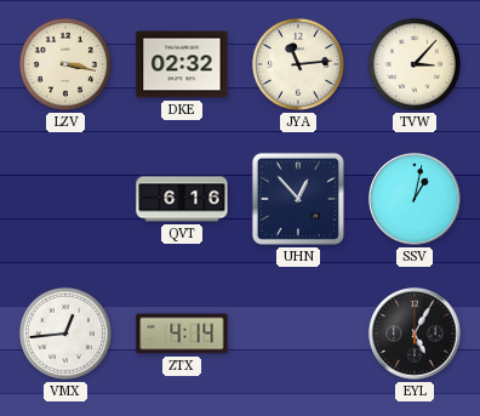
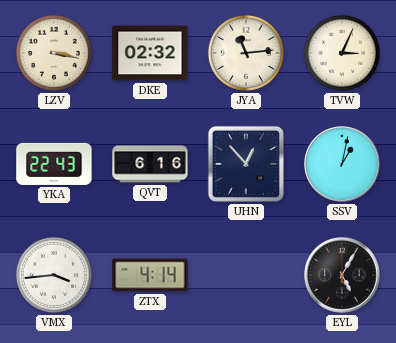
TVW: 3:07 -> 3:04
YKA: none -> 22:43
VMX: 12:44 -> 3:44
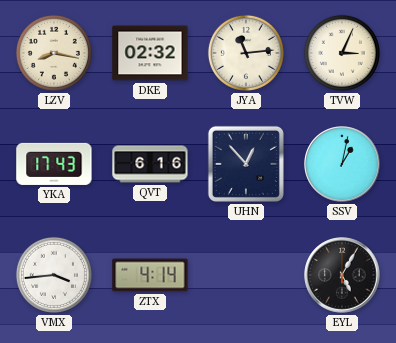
LZV: 3:17 -> 8:17
YKA: 22:43 -> 17:43
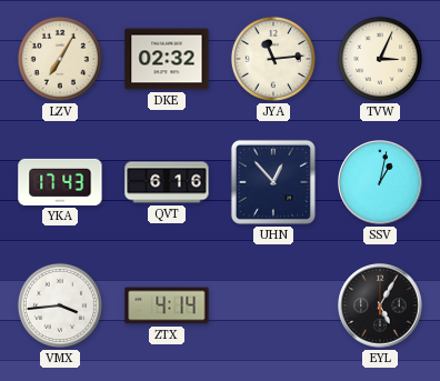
LZV: 8:17 -> 7:05
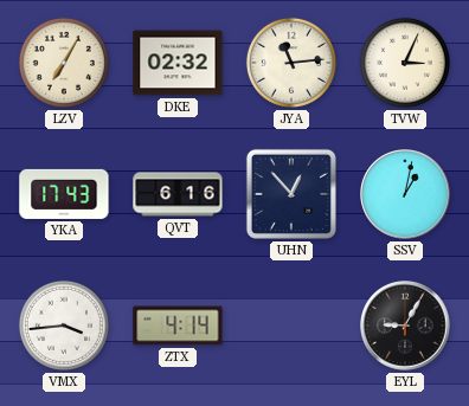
EYL: 5:05 -> 9:05
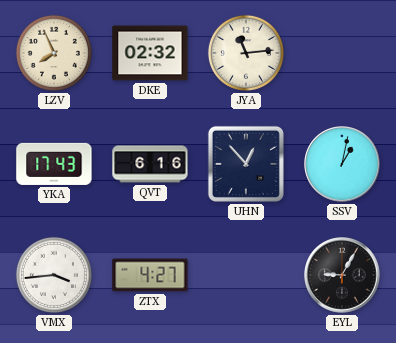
LZV: 7:05 -> 7:56
TVW: 3:04 -> none
ZTX: 4:14 -> 4:27
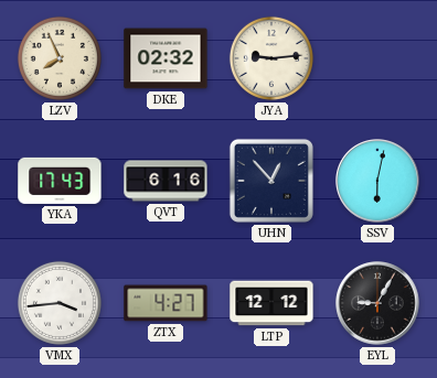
JYA: 11:14 -> 9:14
SSV: 1:02 -> 6:02
LTP: none -> 12:12
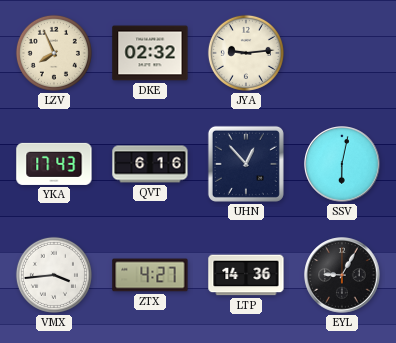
LTP: 12:12 -> 14:36
